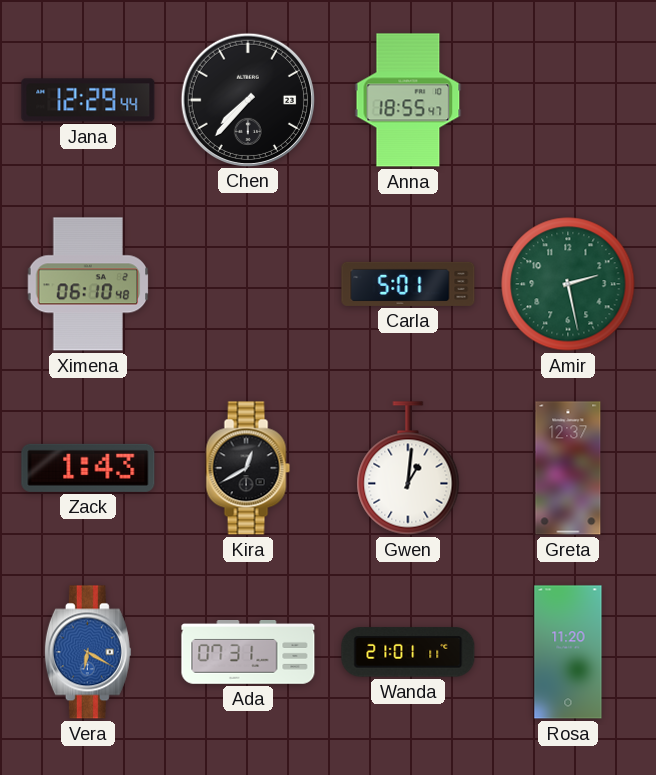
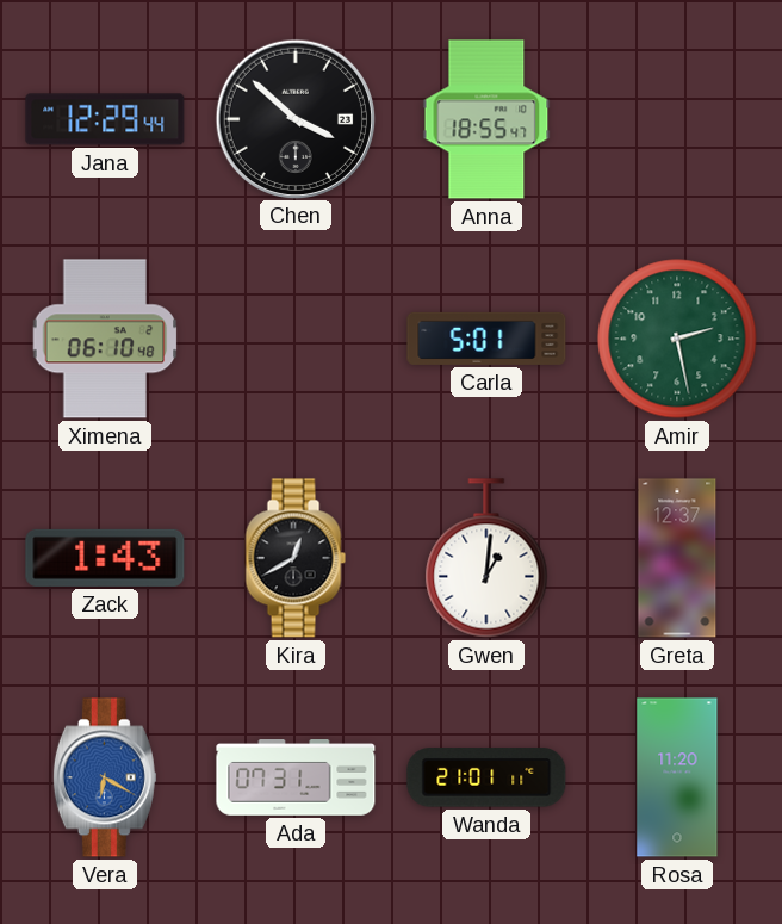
Chen: 7:37 -> 3:52
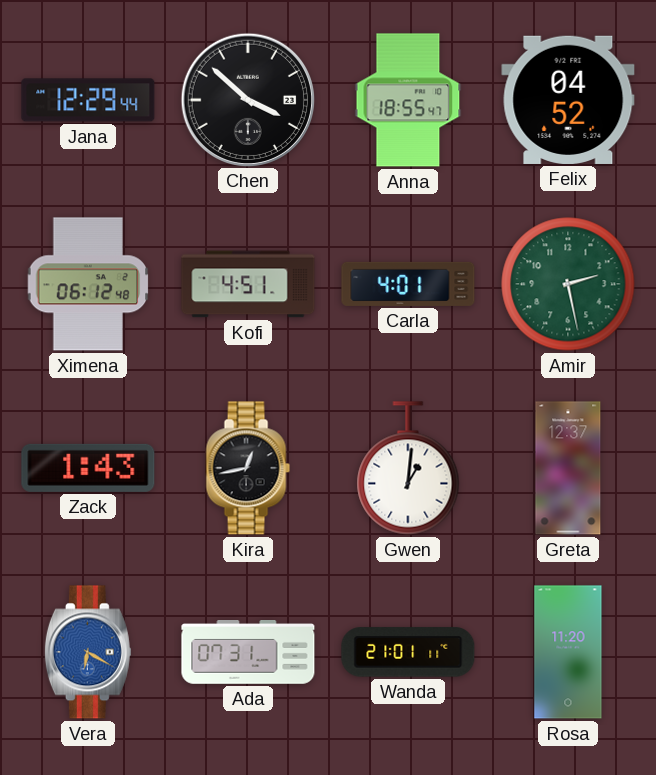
Felix: none -> 04:52
Ximena: 06:10 -> 06:12
Kofi: none -> 4:51
Carla: 5:01 -> 4:01
Kira: 12:40 -> 12:43
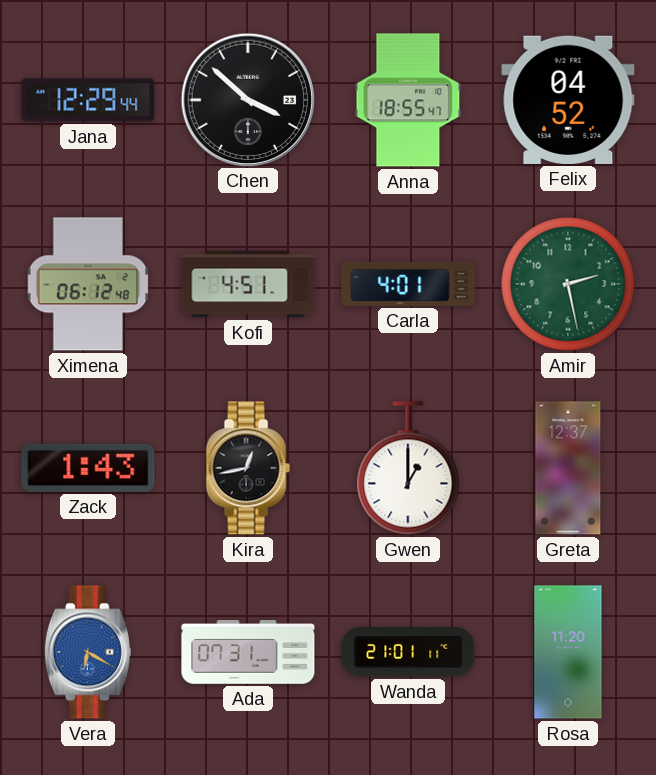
Gwen: 1:01 -> 1:00
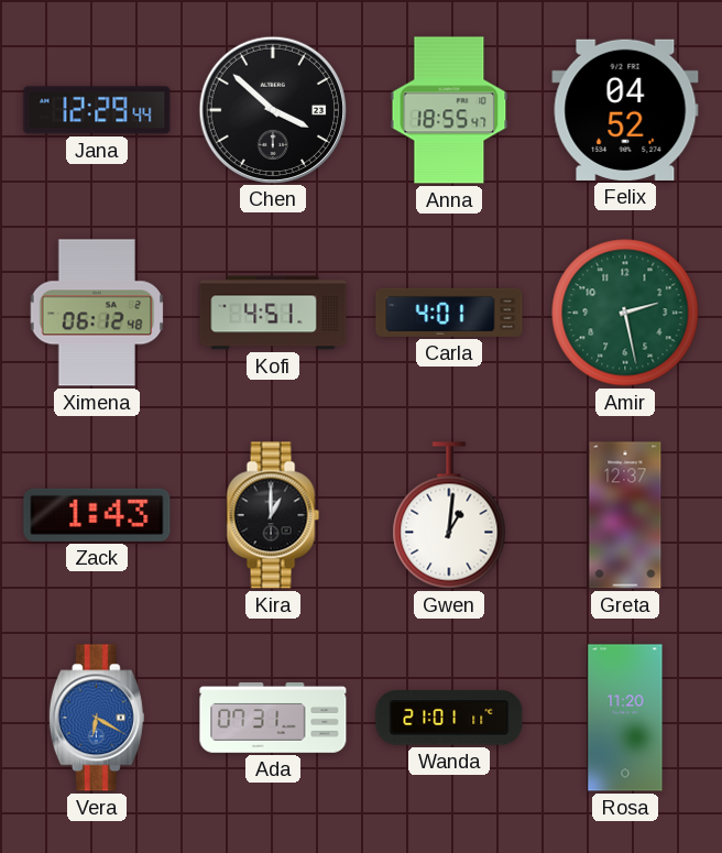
Kira: 12:43 -> 1:00
Gwen: 1:00 -> 1:01
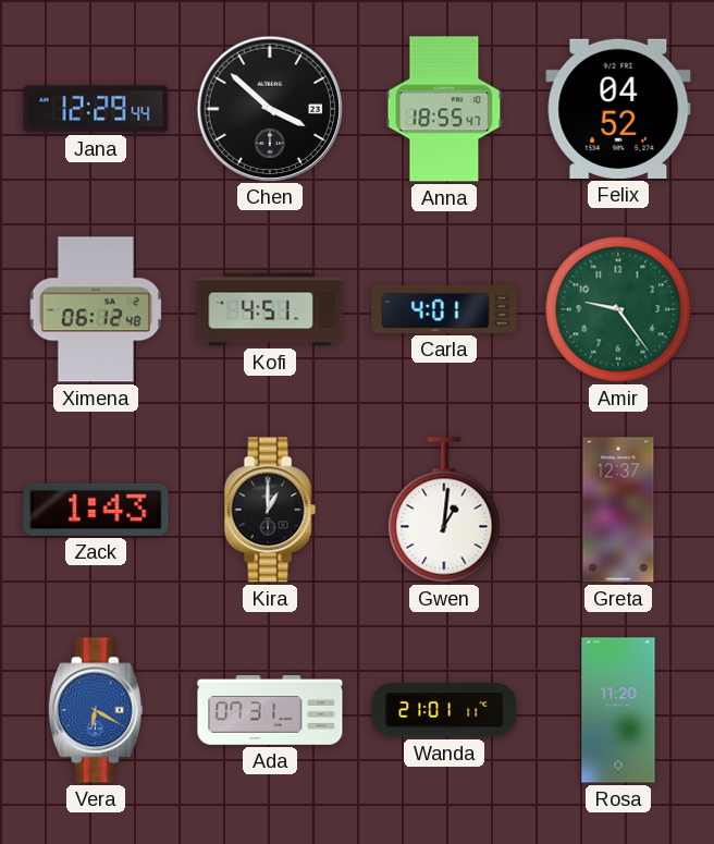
Amir: 2:28 -> 9:24
